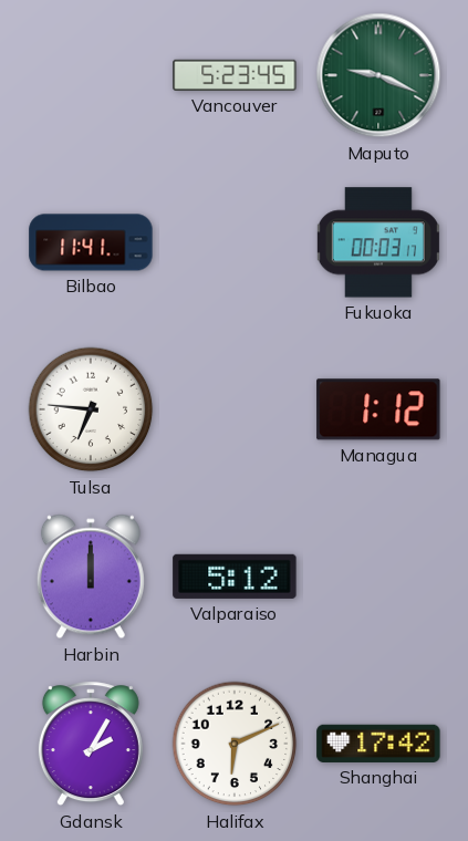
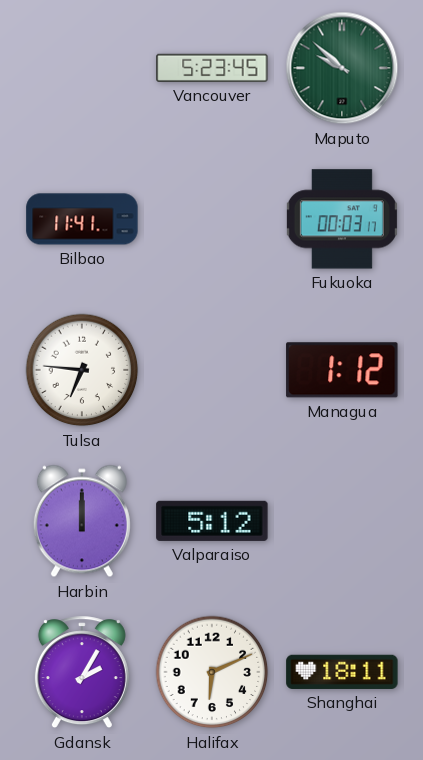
Maputo: 9:19 -> 9:52
Shanghai: 17:42 -> 18:11
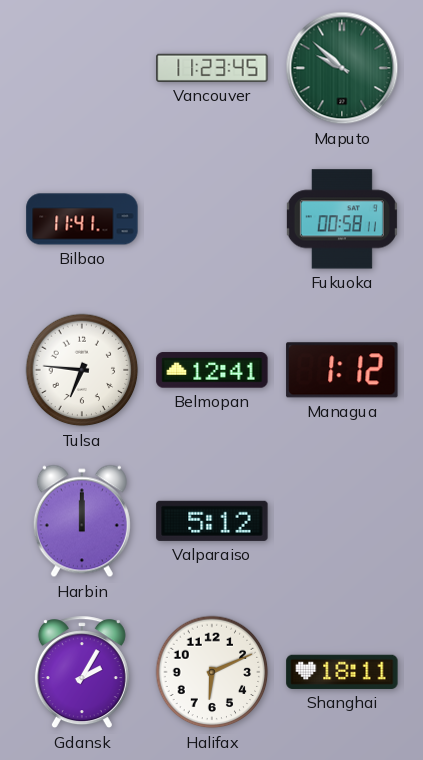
Vancouver: 5:23 -> 11:23
Fukuoka: 00:03 -> 00:58
Belmopan: none -> 12:41
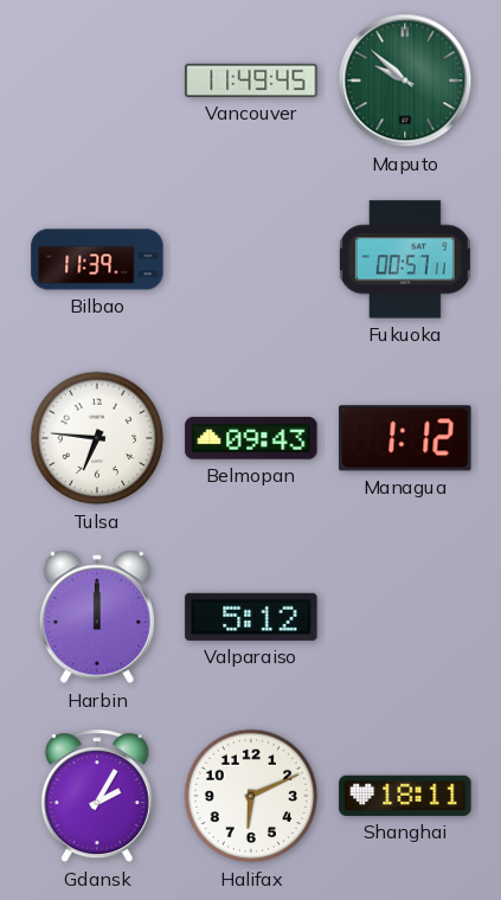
Vancouver: 11:23 -> 11:49
Bilbao: 11:41 -> 11:39
Fukuoka: 00:58 -> 00:57
Belmopan: 12:41 -> 09:43
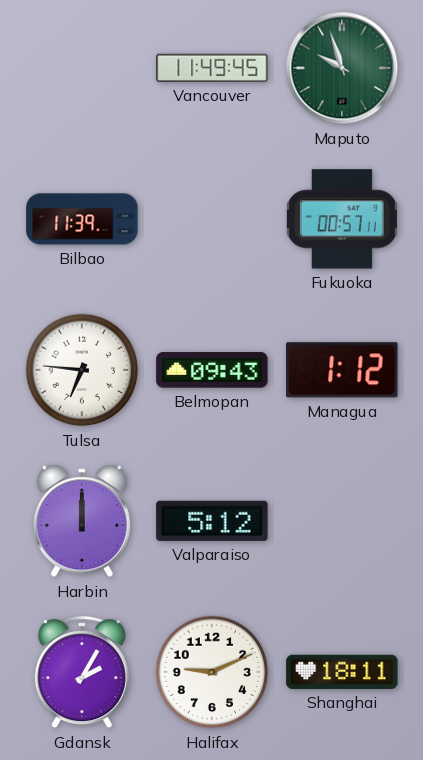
Maputo: 9:52 -> 9:57
Halifax: 6:11 -> 9:11
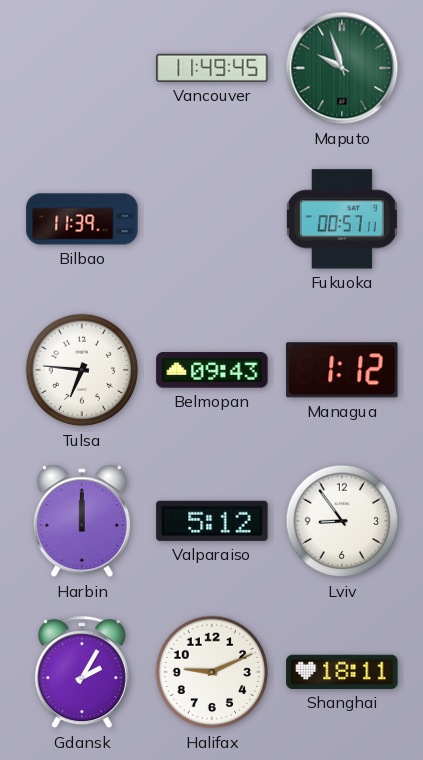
Lviv: none -> 8:54
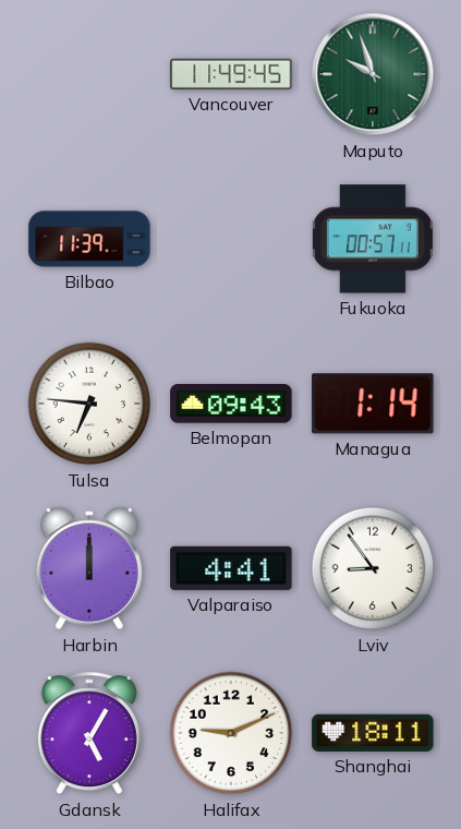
Managua: 1:12 -> 1:14
Valparaiso: 5:12 -> 4:41
Gdansk: 2:05 -> 5:05
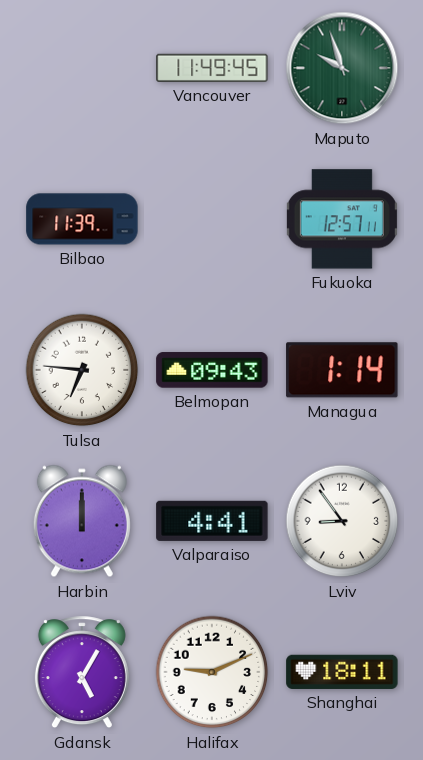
Fukuoka: 00:57 -> 12:57
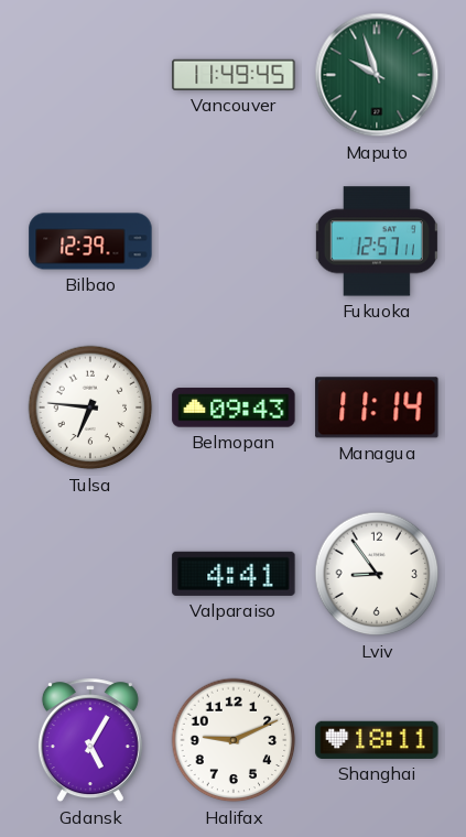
Bilbao: 11:39 -> 12:39
Managua: 1:14 -> 11:14
Harbin: 12:00 -> none
